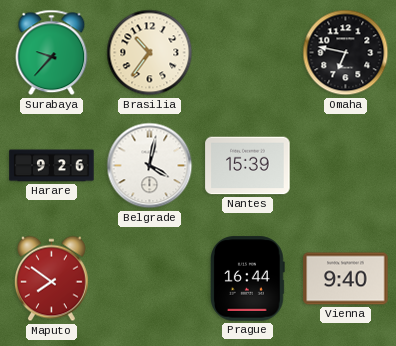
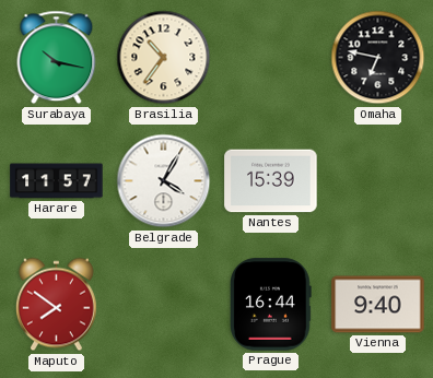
Surabaya: 9:37 -> 10:17
Harare: 9:26 -> 11:57
Belgrade: 4:02 -> 4:05
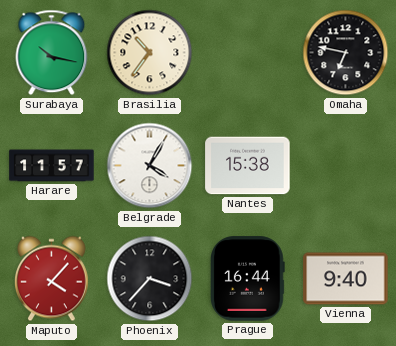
Nantes: 15:39 -> 15:38
Maputo: 7:51 -> 4:07
Phoenix: none -> 3:37
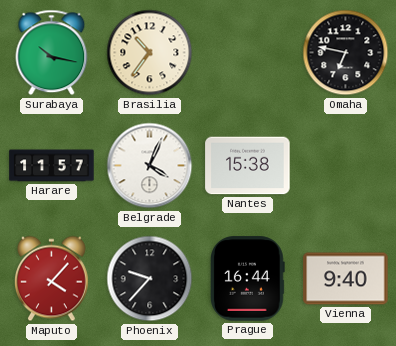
Belgrade: 4:05 -> 4:04
Phoenix: 3:37 -> 9:37
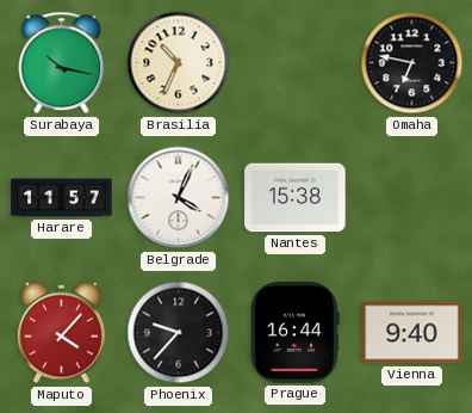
Brasilia: 10:36 -> 10:34
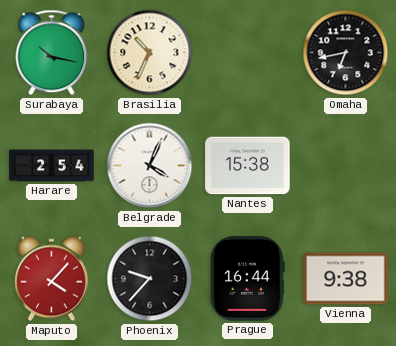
Omaha: 6:47 -> 6:43
Harare: 11:57 -> 2:54
Vienna: 9:40 -> 9:38
